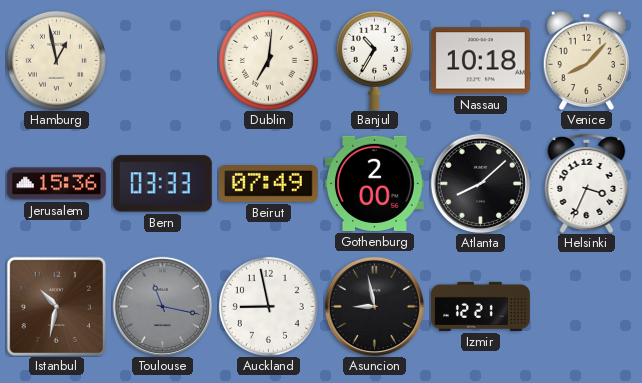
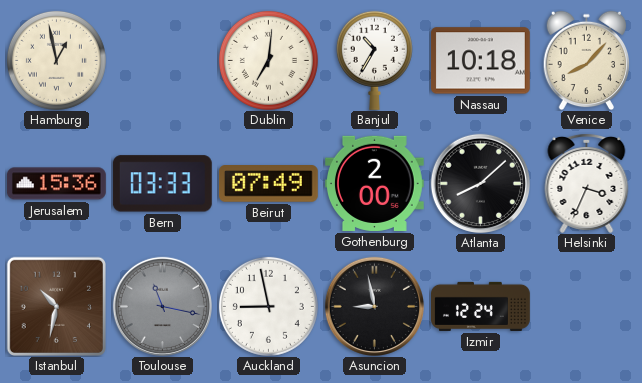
Izmir: 12:21 -> 12:24
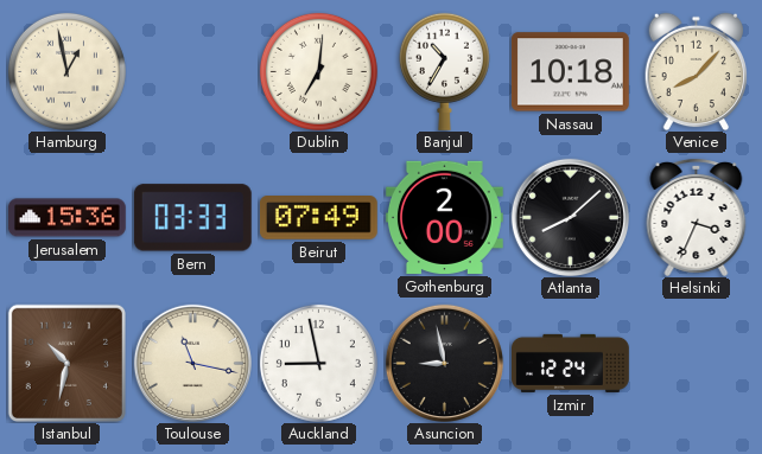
Toulouse dial: grey -> cream
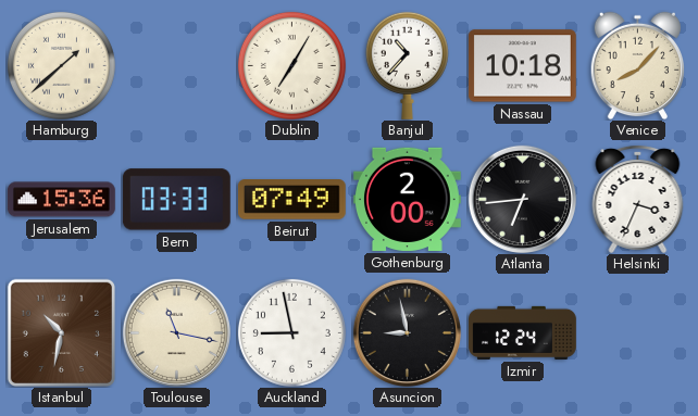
Hamburg: 12:58 -> 1:38
Dublin: 7:01 -> 7:05
Banjul: 10:35 -> 10:37
Atlanta: 8:08 -> 6:44
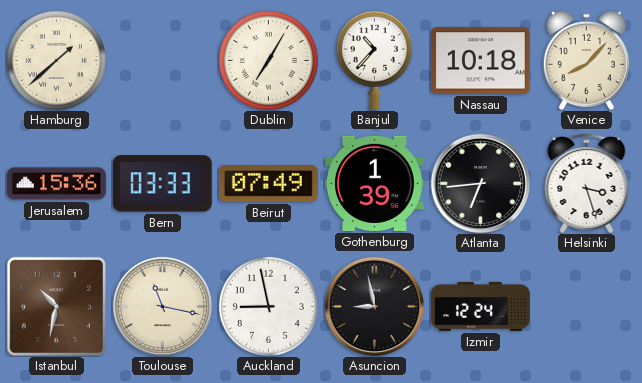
Gothenburg: 2:00 -> 1:39
Helsinki: 3:34 -> 3:27
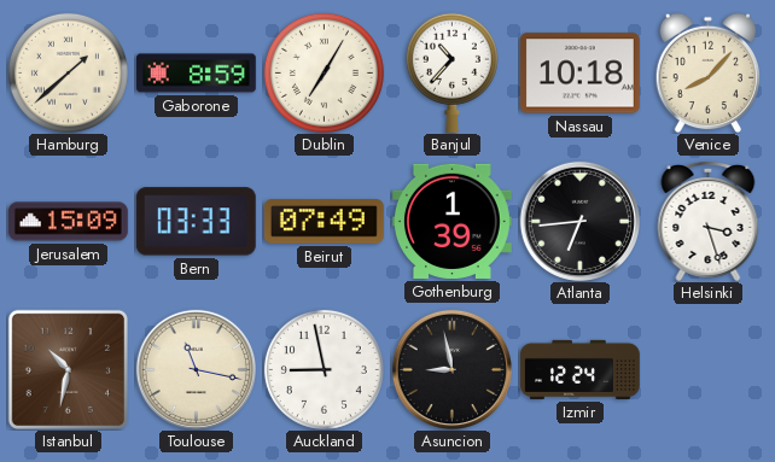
Gaborone: none -> 8:59
Jerusalem: 15:36 -> 15:09
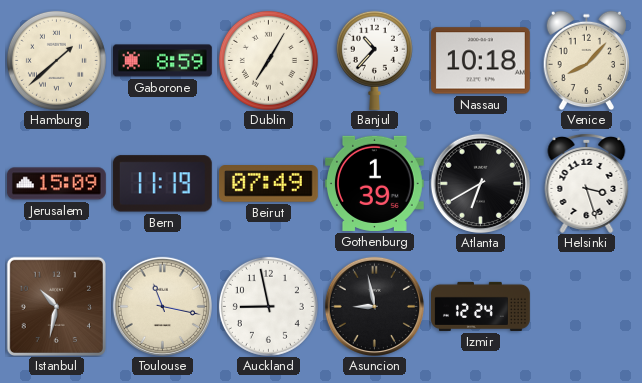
Bern: 03:33 -> 11:19
Atlanta: 6:44 -> 6:40
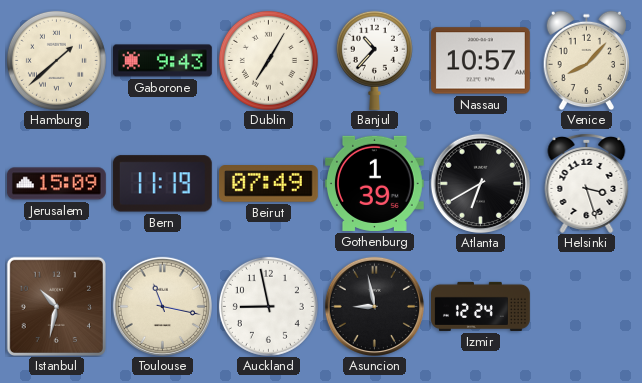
Gaborone: 8:59 -> 9:43
Nassau: 10:18 -> 10:57
